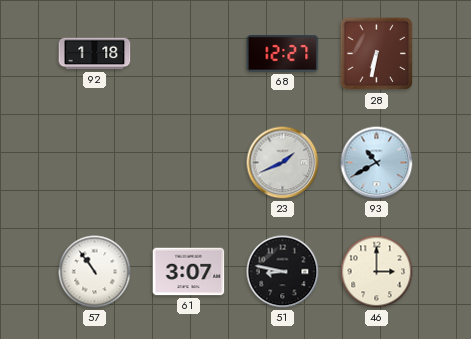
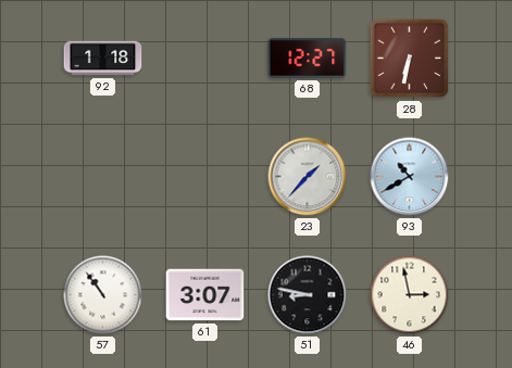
23: 1:41 -> 1:37
46: 3:00 -> 2:58
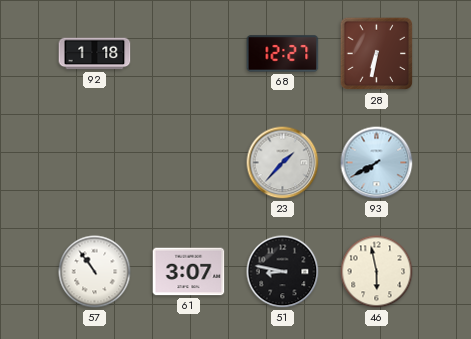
93: 10:40 -> 7:40
46: 2:58 -> 5:58
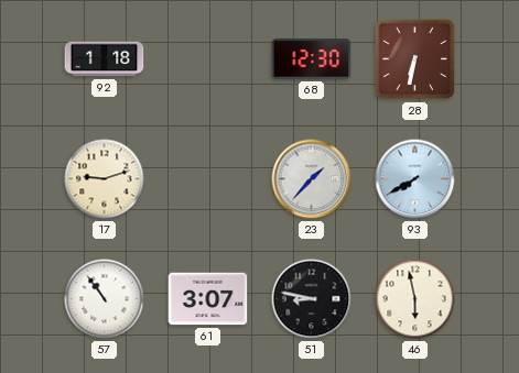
68: 12:27 -> 12:30
17: none -> 9:12
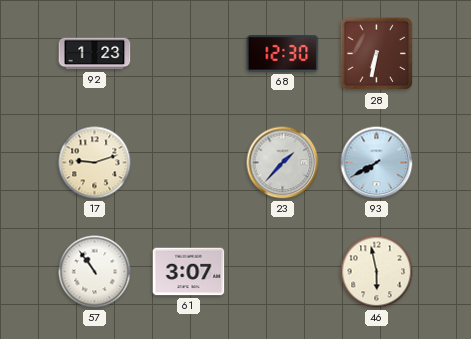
92: 1:18 -> 1:23
51: 8:47 -> none
